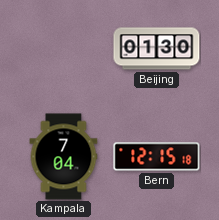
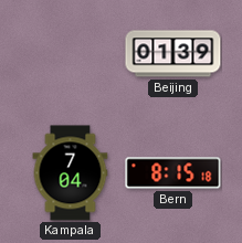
Beijing: 01:30 -> 01:39
Bern: 12:15 -> 8:15
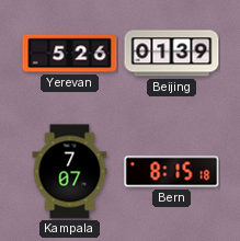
Yerevan: none -> 5:26
Kampala: 7:04 -> 7:07
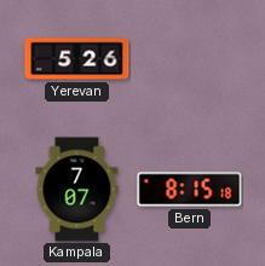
Beijing: 01:39 -> none
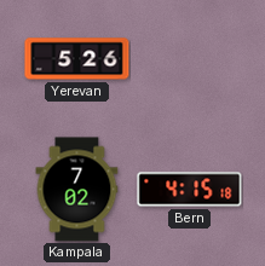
Kampala: 7:07 -> 7:02
Bern: 8:15 -> 4:15
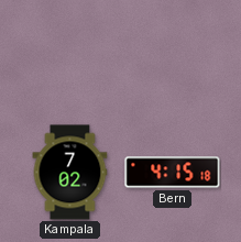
Yerevan: 5:26 -> none
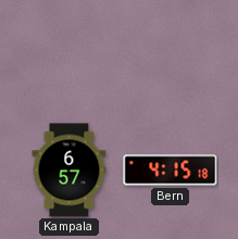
Kampala: 7:02 -> 6:57
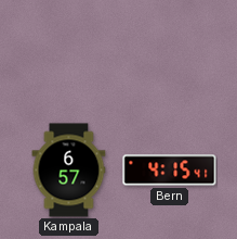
Bern: 4:15:18 -> 4:15:41
